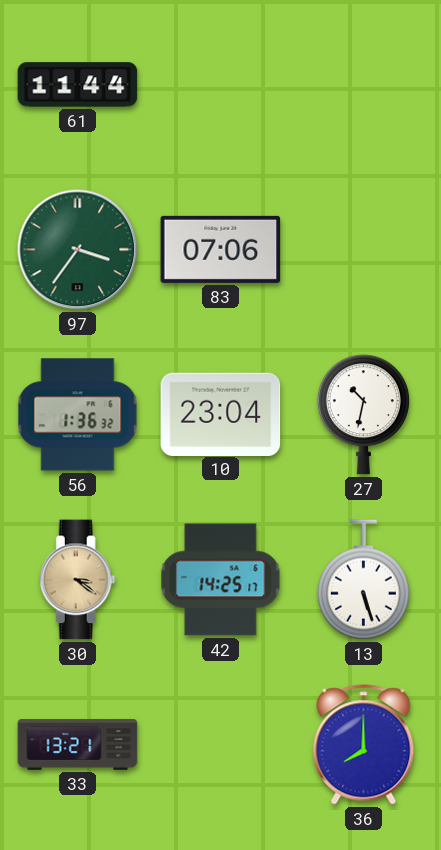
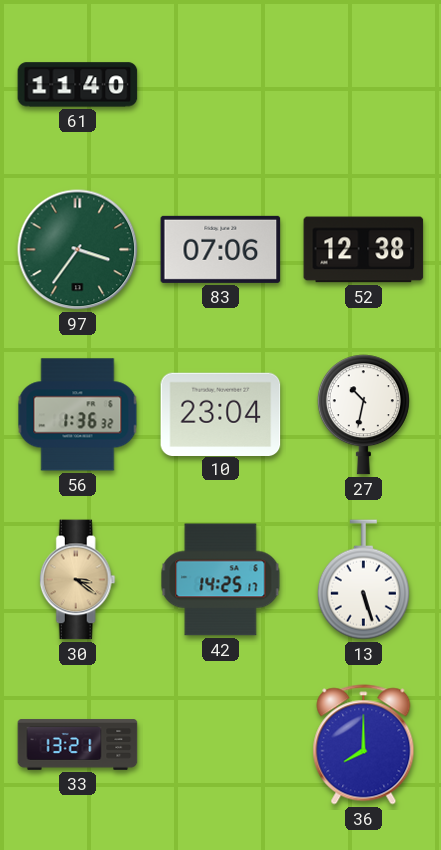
61: 11:44 -> 11:40
52: none -> 12:38
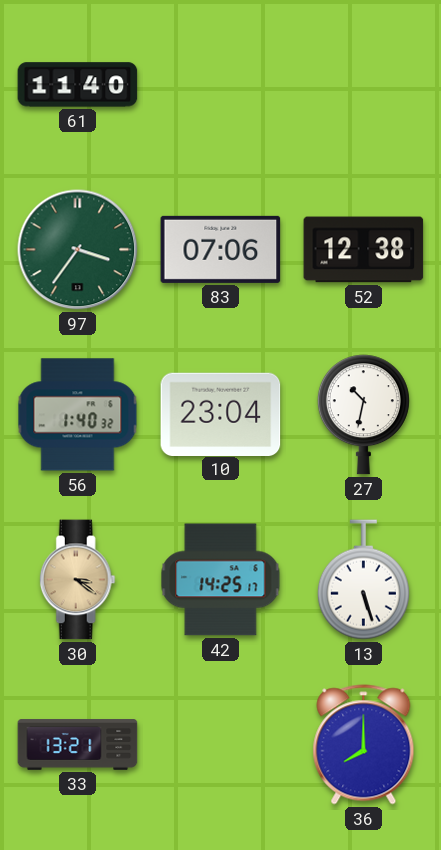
56: 1:36 -> 1:40
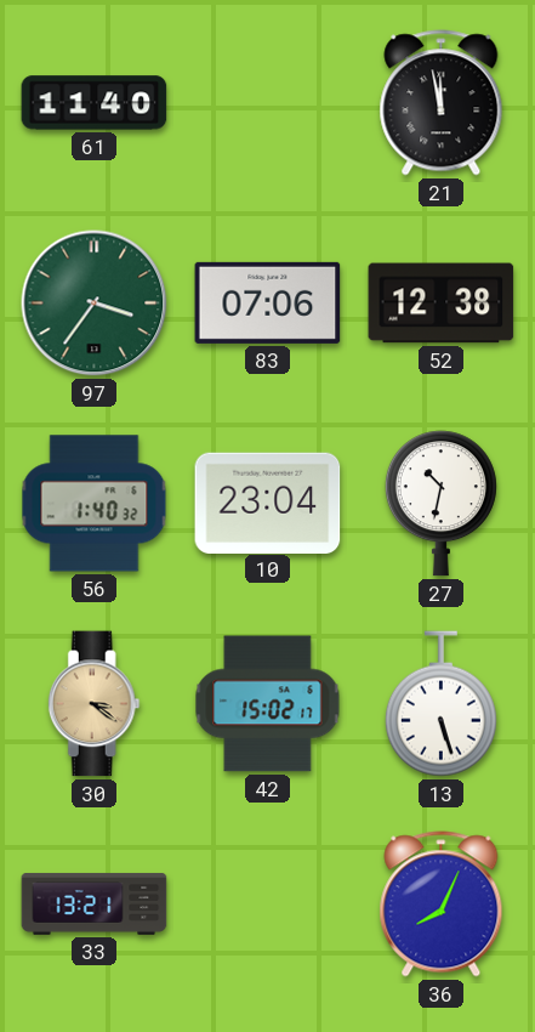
21: none -> 11:58
42: 14:25 -> 15:02
36: 8:00 -> 8:04
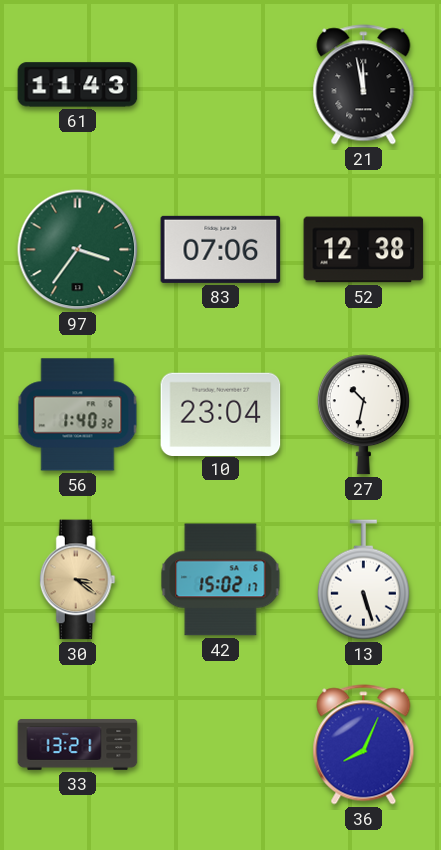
61: 11:40 -> 11:43
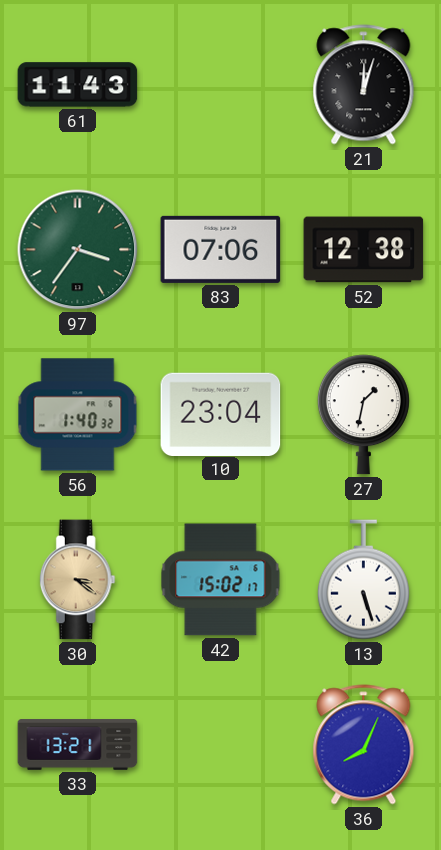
21: 11:58 -> 12:03
27: 10:32 -> 1:32
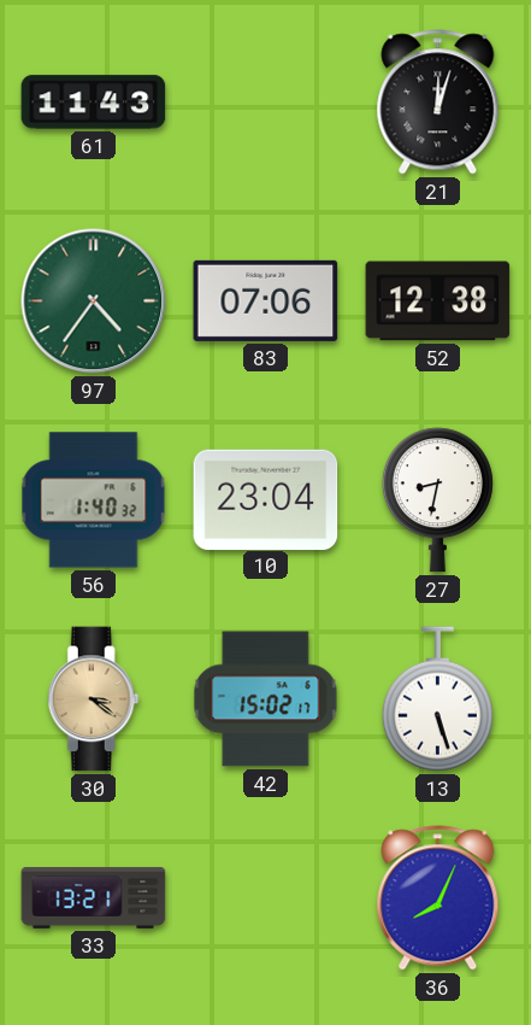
97: 3:36 -> 4:36
27: 1:32 -> 8:32
